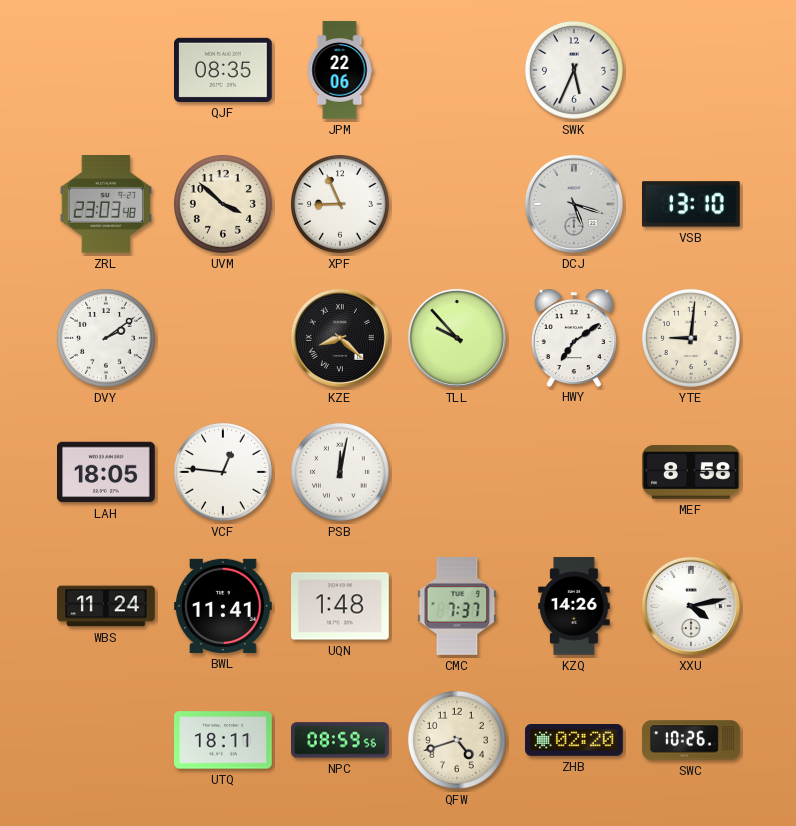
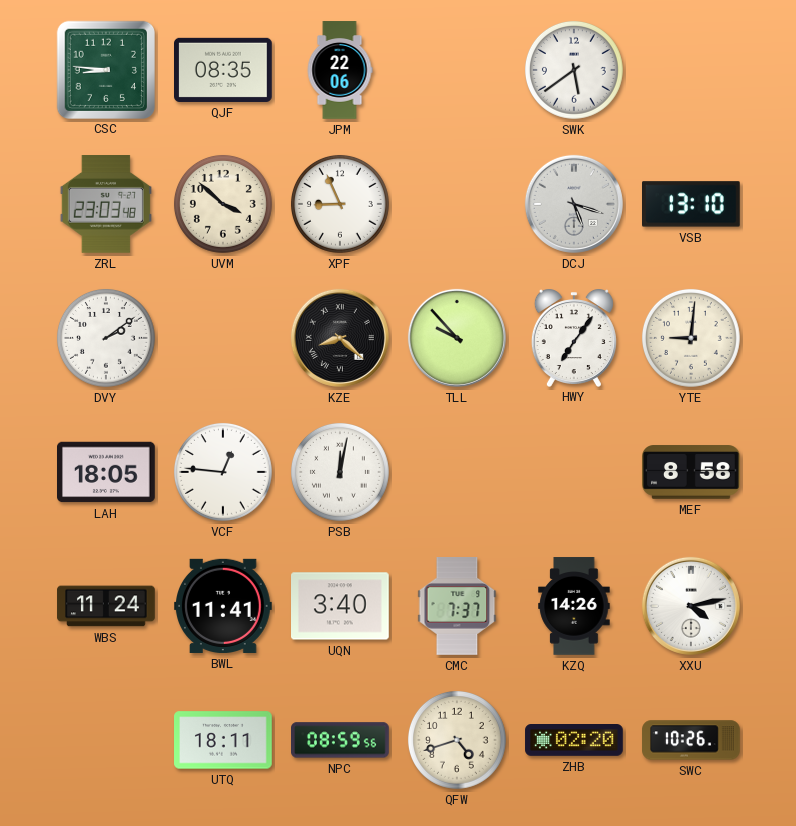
CSC: none -> 8:46
SWK: 5:34 -> 5:39
HWY: 7:09 -> 7:06
UQN: 1:48 -> 3:40
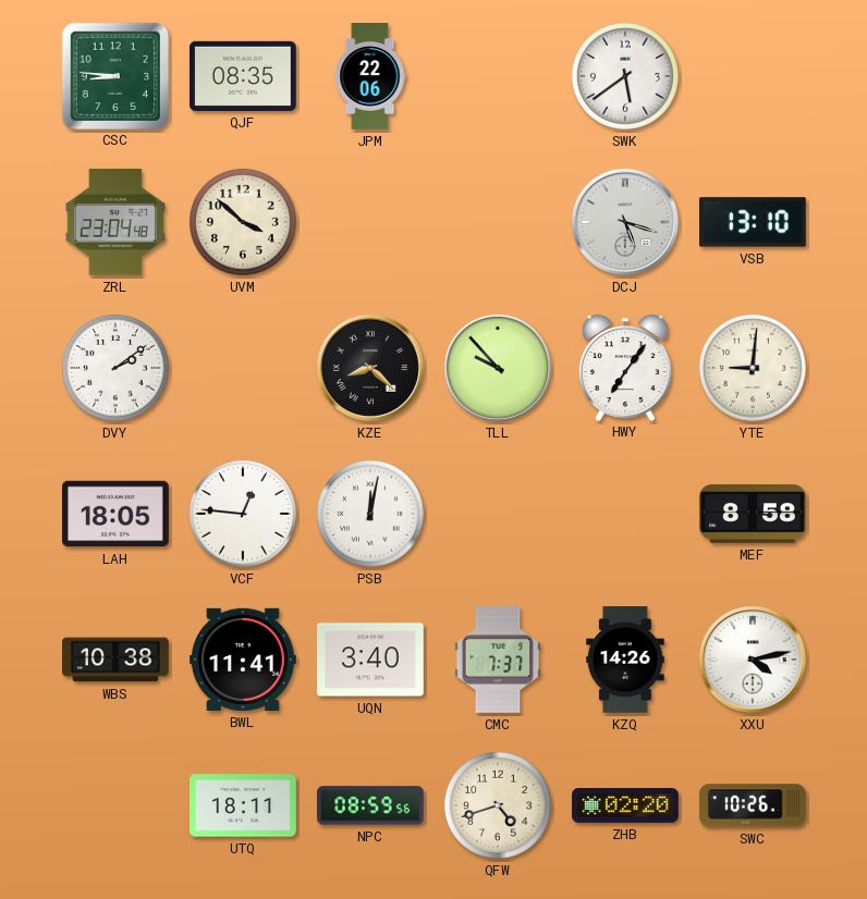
ZRL: 23:03 -> 23:04
XPF: 8:56 -> none
WBS: 11:24 -> 10:38
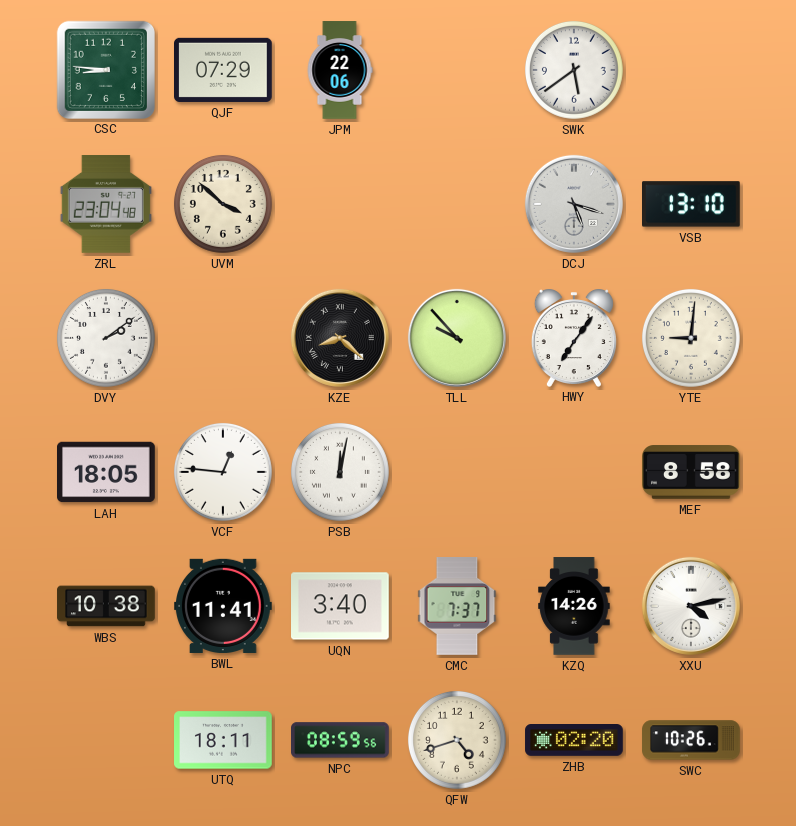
QJF: 08:35 -> 07:29
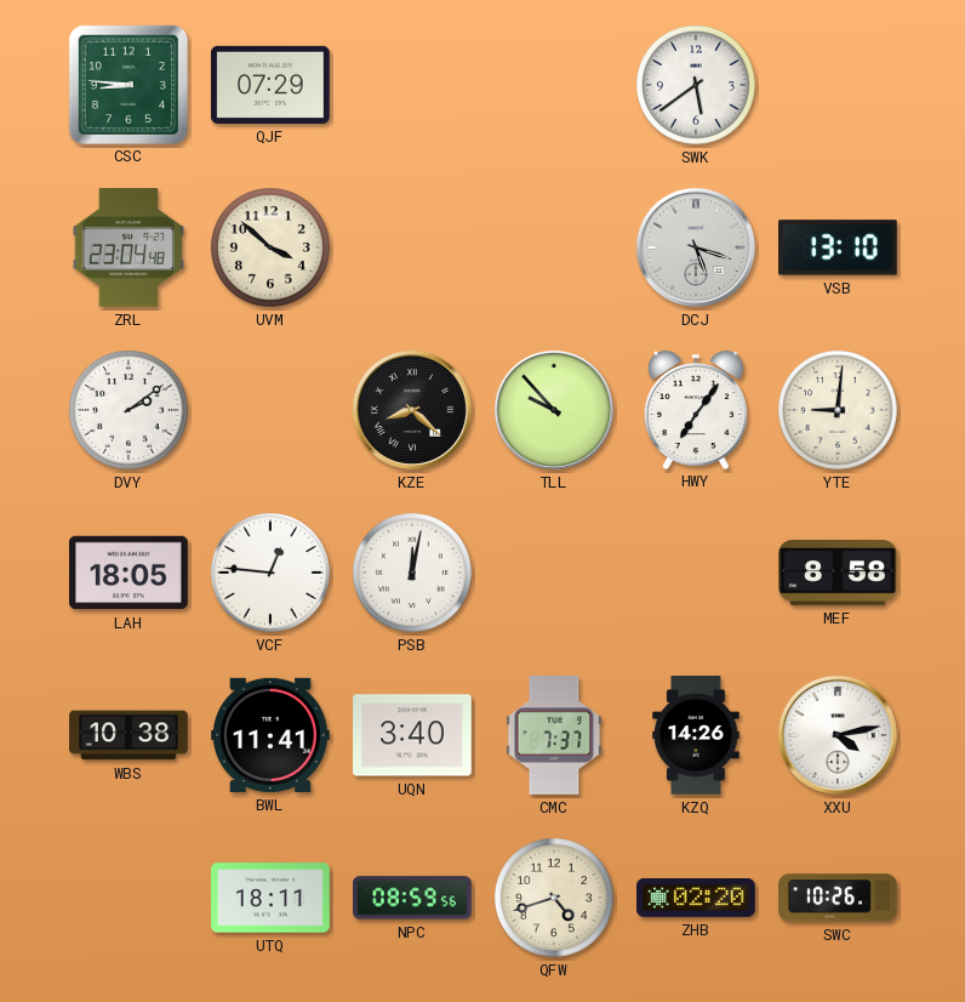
JPM: 22:06 -> none
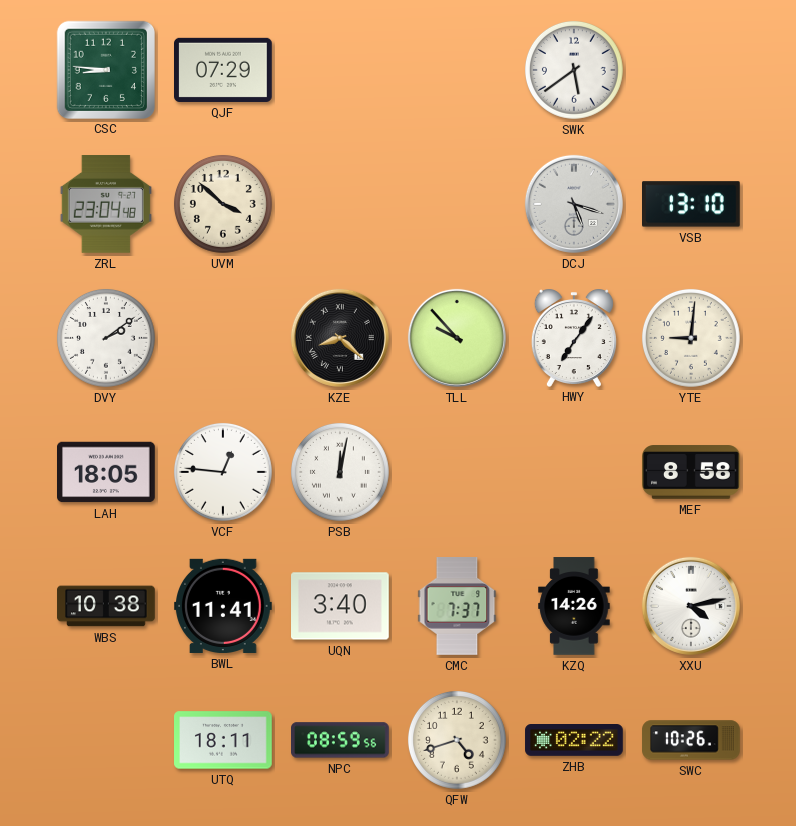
ZHB: 02:20 -> 02:22
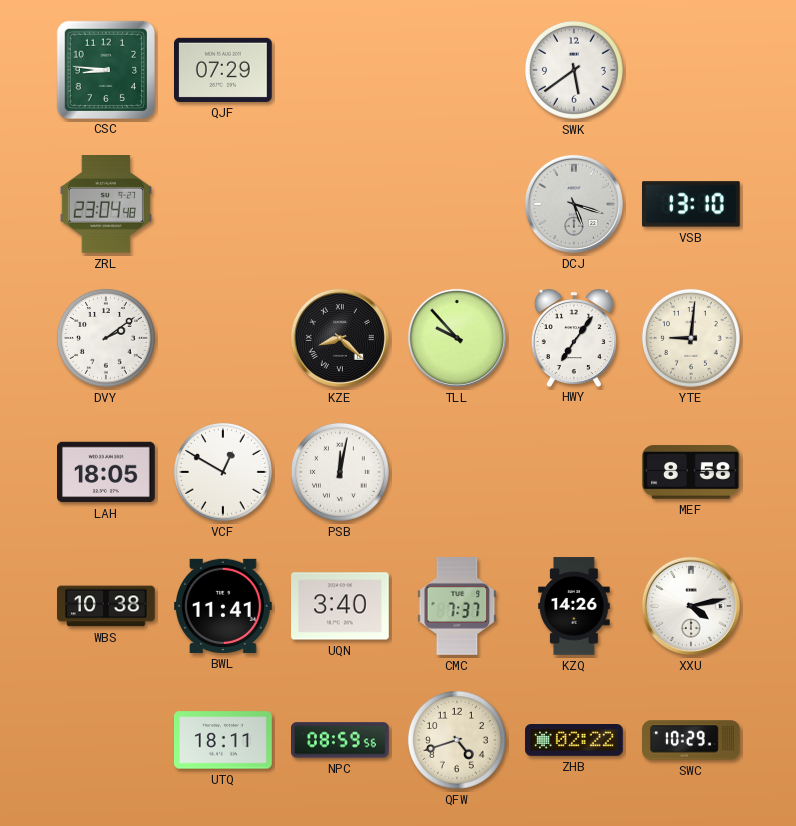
UVM: 3:52 -> none
VCF: 12:46 -> 12:50
SWC: 10:26 -> 10:29
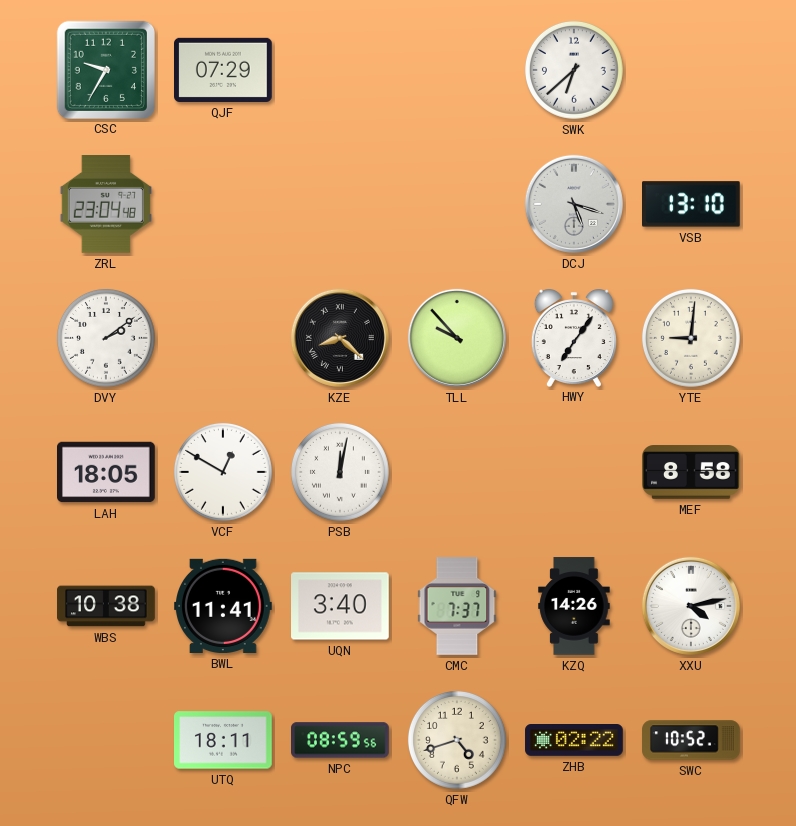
CSC: 8:46 -> 9:35
SWK: 5:39 -> 6:38
SWC: 10:29 -> 10:52
